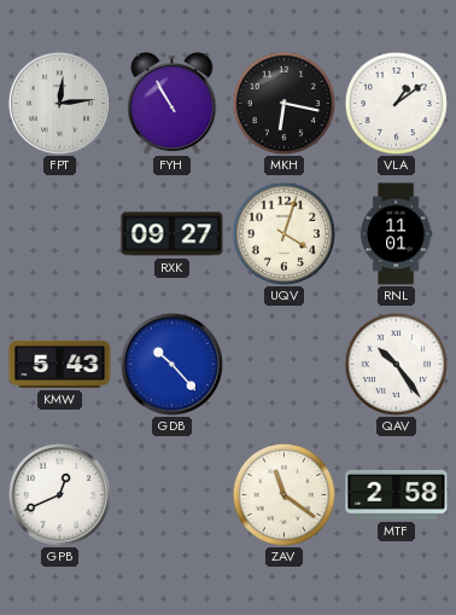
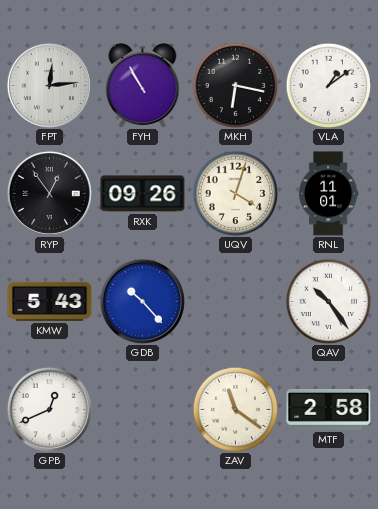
RYP: none -> 12:54
RXK: 09:27 -> 09:26
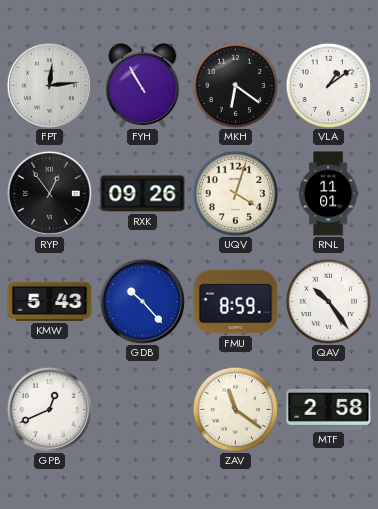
MKH: 6:17 -> 6:21
FMU: none -> 8:59
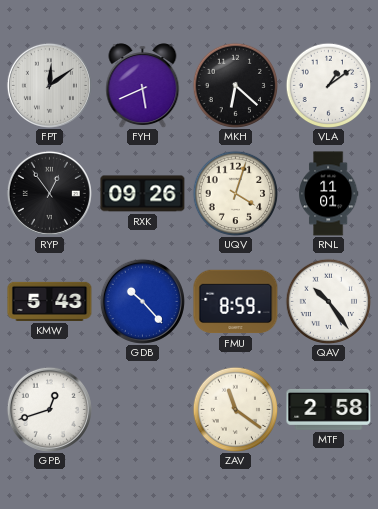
FPT: 12:14 -> 12:09
FYH: 10:55 -> 5:41
MKH: 6:21 -> 6:22
GPB: 12:41 -> 12:42
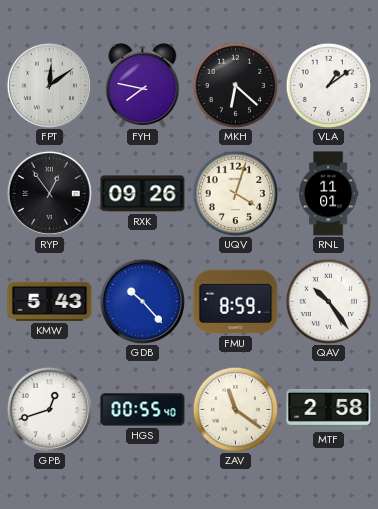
FYH: 5:41 -> 7:47
HGS: none -> 00:55
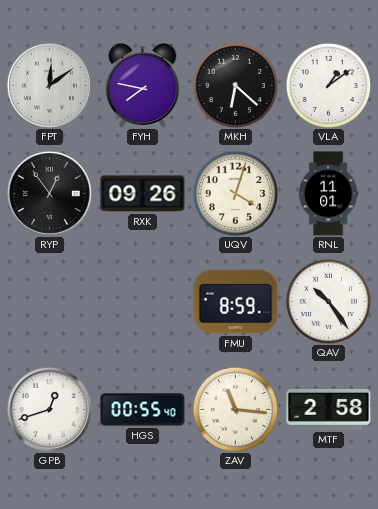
KMW: 5:43 -> none
GDB: 10:23 -> none
ZAV: 11:21 -> 11:16
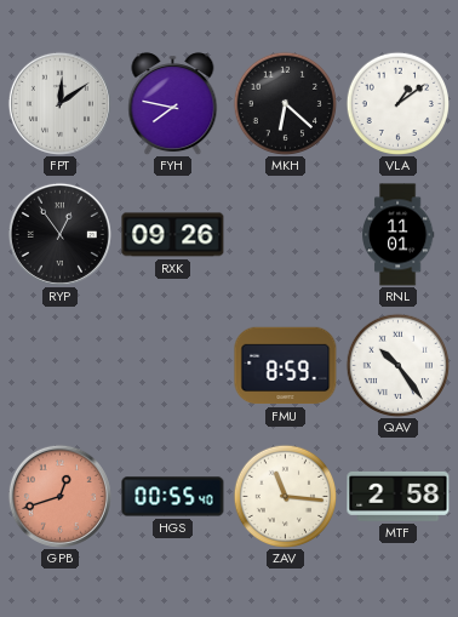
UQV: 4:03 -> none
GPB dial: white -> salmon
